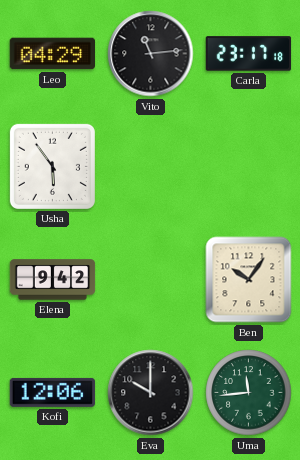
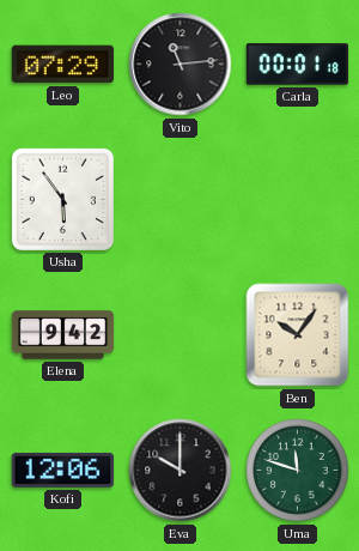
Leo: 04:29 -> 07:29
Carla: 23:17 -> 00:01
Uma: 11:44 -> 11:48
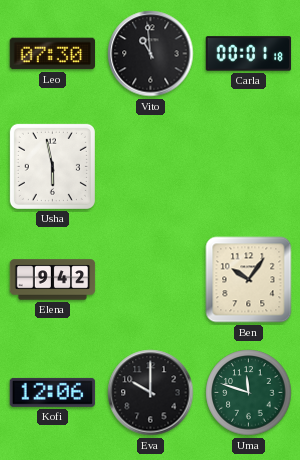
Leo: 07:29 -> 07:30
Vito: 11:14 -> 10:59
Usha: 5:54 -> 5:58
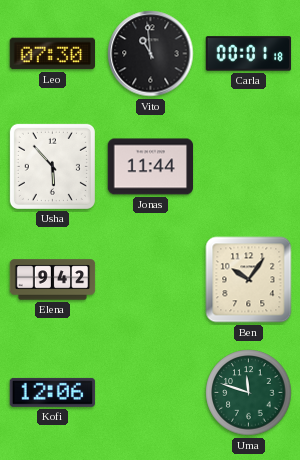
Usha: 5:58 -> 5:53
Jonas: none -> 11:44
Eva: 10:00 -> none
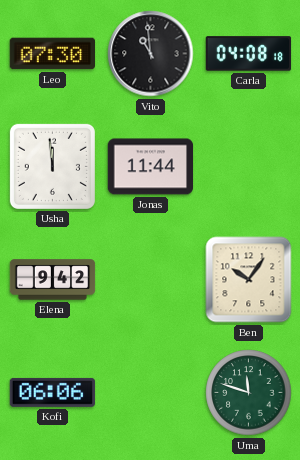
Carla: 00:01 -> 04:08
Usha: 5:53 -> 11:59
Kofi: 12:06 -> 06:06
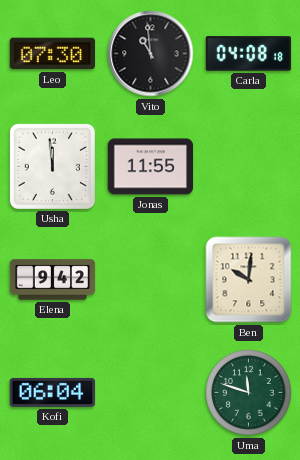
Jonas: 11:44 -> 11:55
Ben: 10:06 -> 10:01
Kofi: 06:06 -> 06:04
